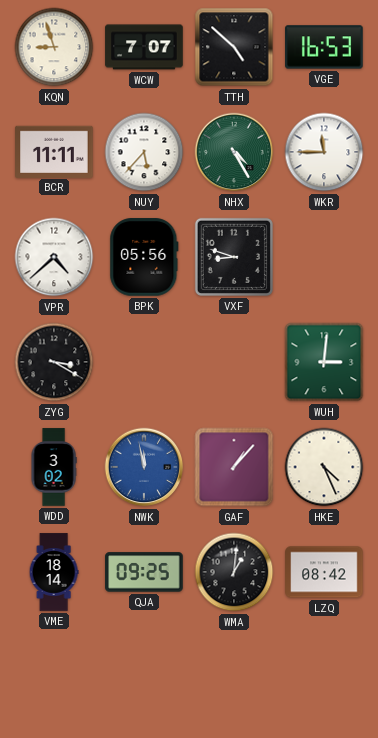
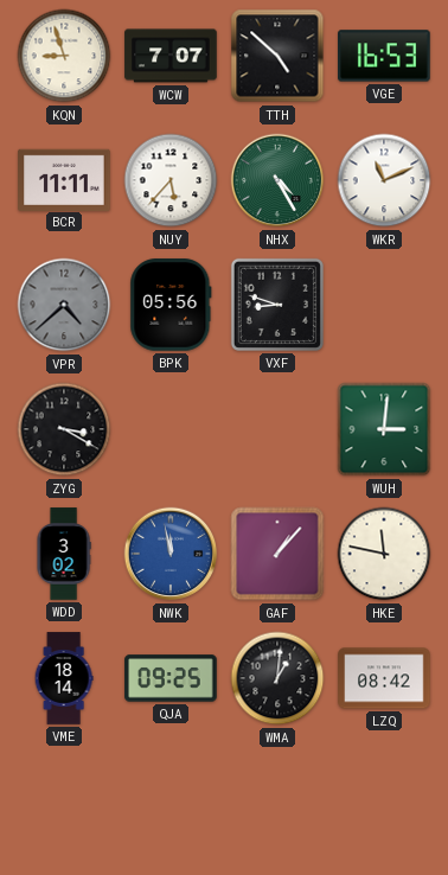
WKR: 11:45 -> 11:11
VPR dial: white -> grey
HKE: 4:26 -> 11:47
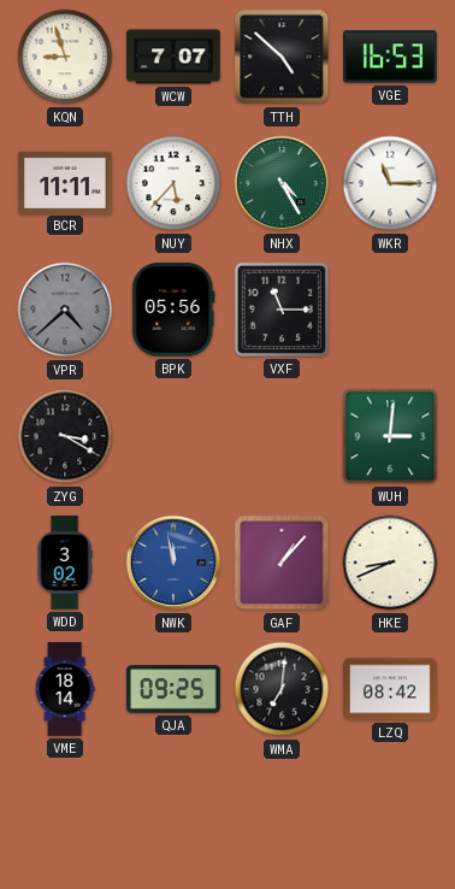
WKR: 11:11 -> 11:15
VXF: 8:48 -> 11:15
HKE: 11:47 -> 8:41
WMA: 1:01 -> 7:01
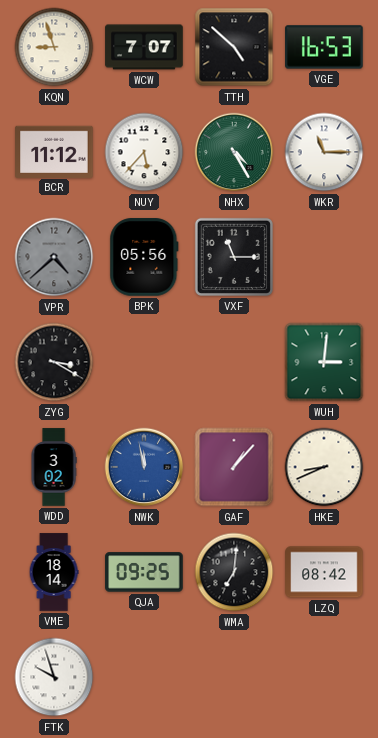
BCR: 11:11 -> 11:12
FTK: none -> 9:57
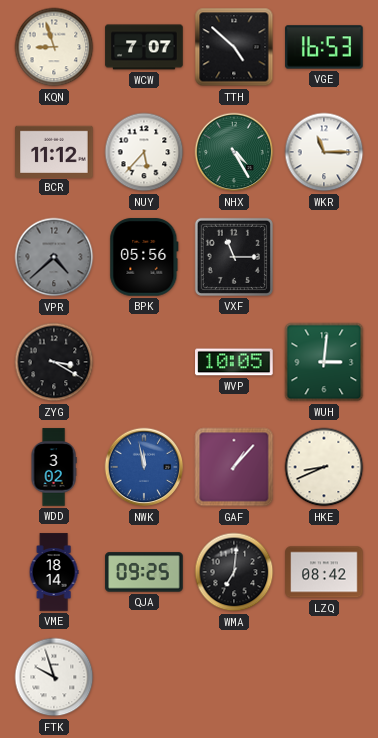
WVP: none -> 10:05
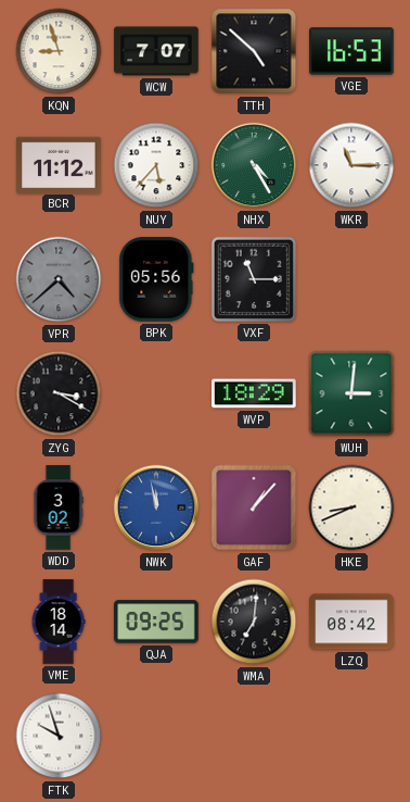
WVP: 10:05 -> 18:29
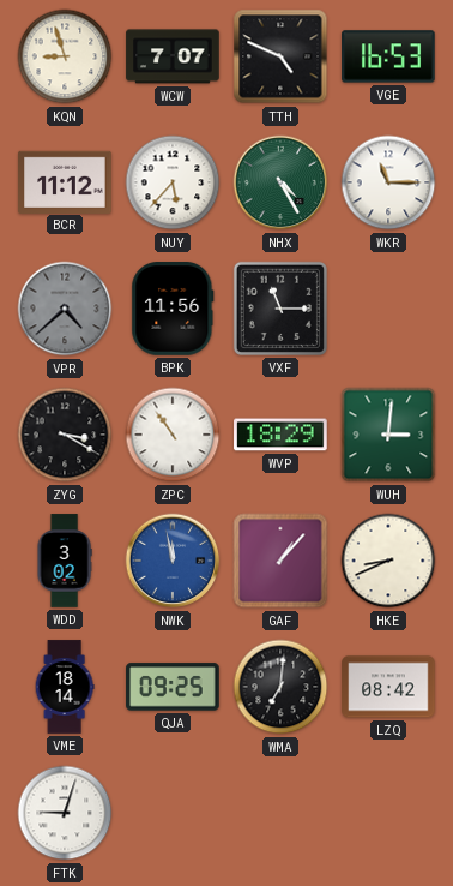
TTH: 4:52 -> 4:49
BPK: 05:56 -> 11:56
ZPC: none -> 10:54
FTK: 9:57 -> 9:03
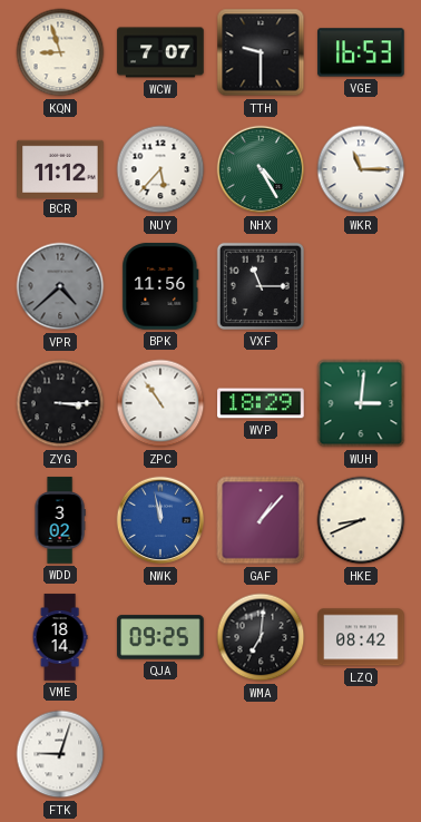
TTH: 4:49 -> 9:30
ZYG: 3:20 -> 3:15
